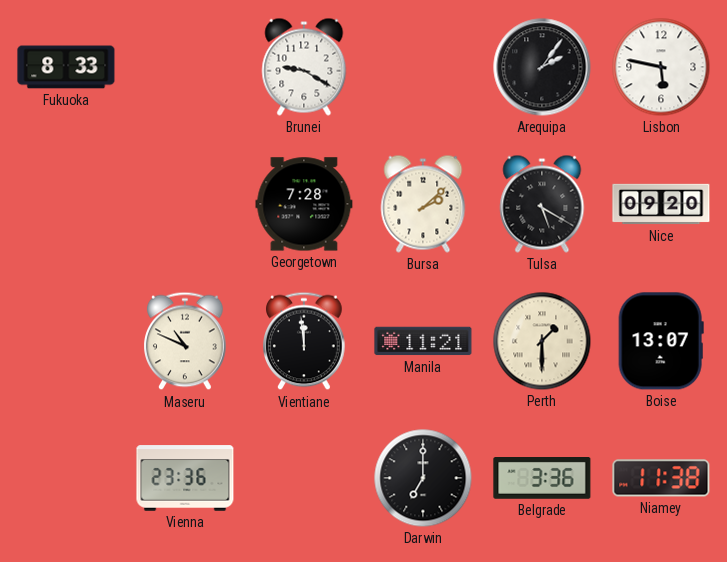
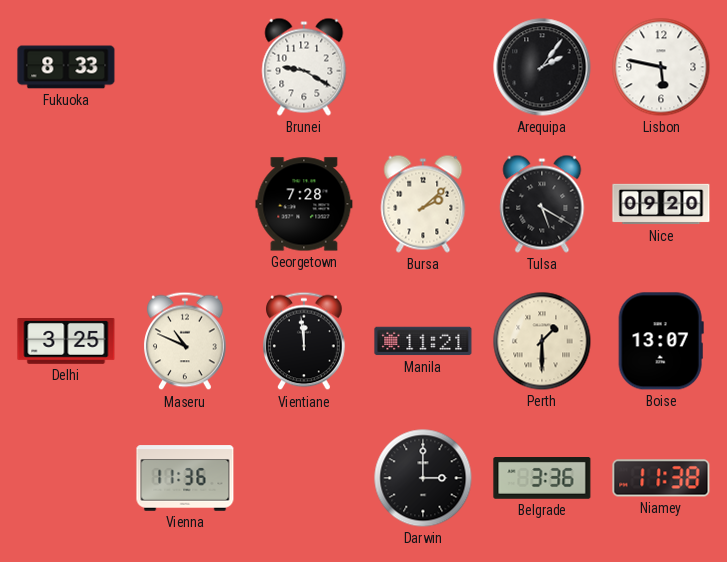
Delhi: none -> 3:25
Vienna: 23:36 -> 11:36
Darwin: 7:00 -> 3:00
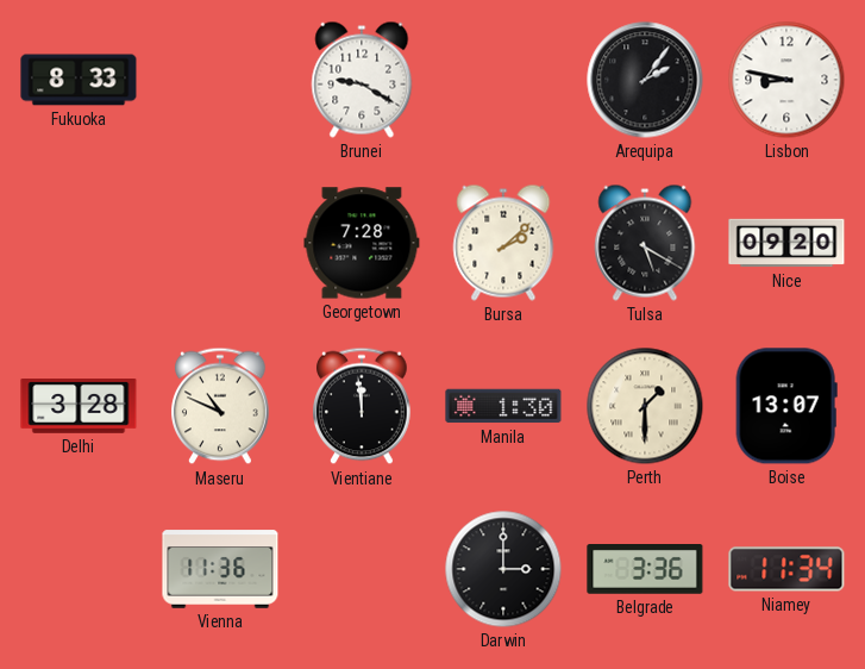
Lisbon: 5:47 -> 8:47
Delhi: 3:25 -> 3:28
Manila: 11:21 -> 1:30
Niamey: 11:38 -> 11:34
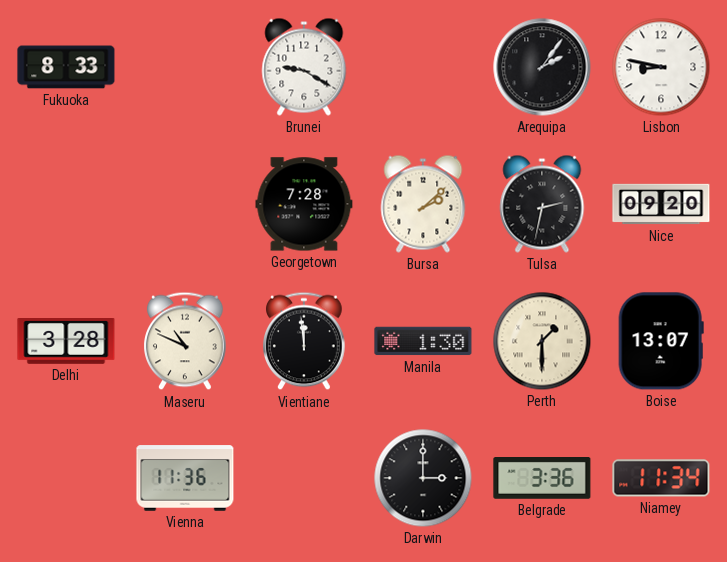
Tulsa: 5:20 -> 2:32
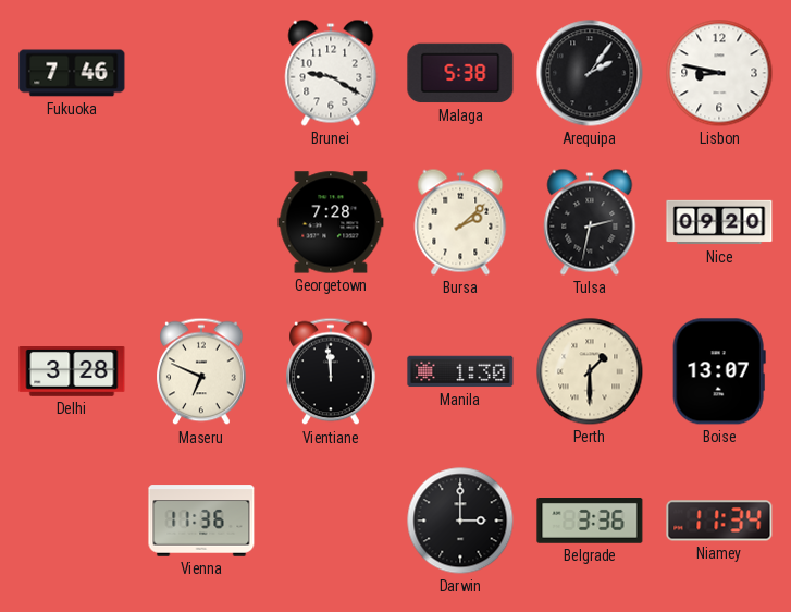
Fukuoka: 8:33 -> 7:46
Malaga: none -> 5:38
Maseru: 10:49 -> 6:49
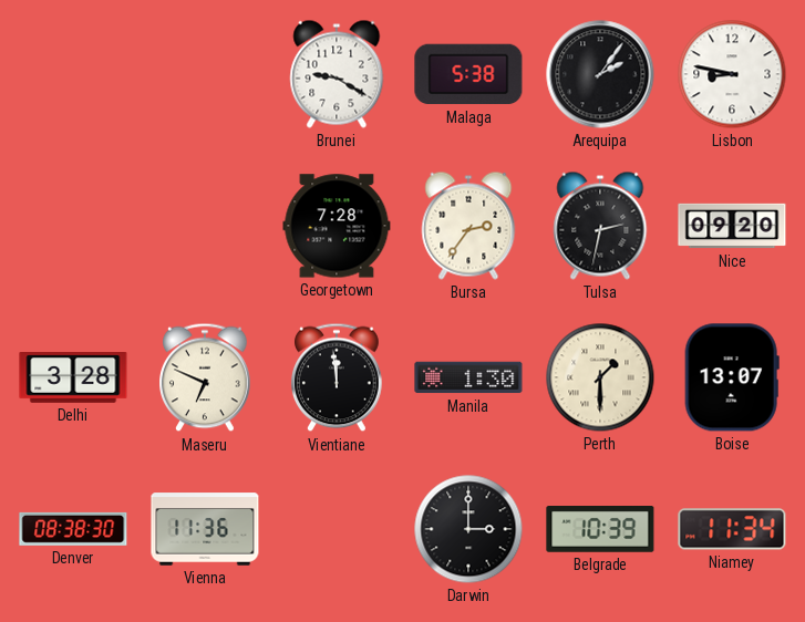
Fukuoka: 7:46 -> none
Bursa: 2:08 -> 2:36
Denver: none -> 08:38
Belgrade: 3:36 -> 10:39
